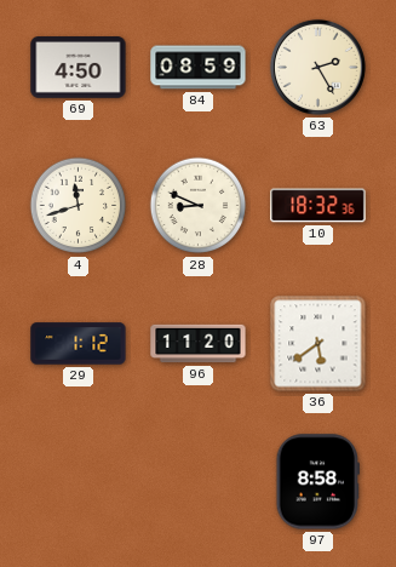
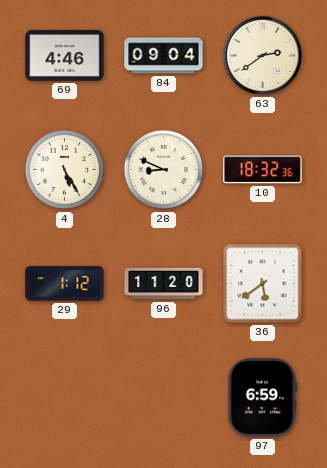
69: 4:50 -> 4:46
84: 08:59 -> 09:04
63: 2:25 -> 2:39
4: 11:42 -> 5:25
97: 8:58 -> 6:59
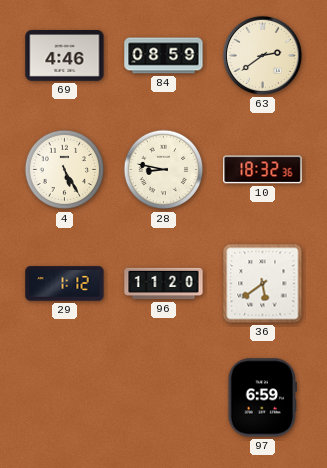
84: 09:04 -> 08:59
28: 8:49 -> 8:47
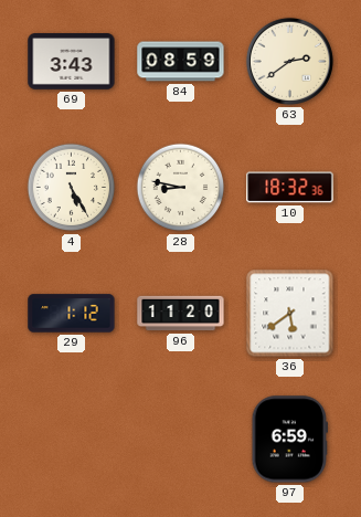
69: 4:46 -> 3:43
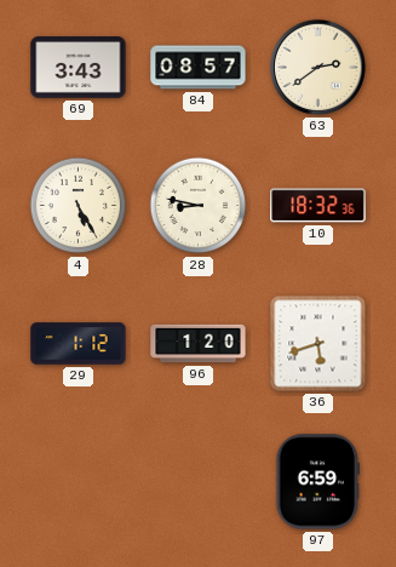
84: 08:59 -> 08:57
96: 11:20 -> 1:20
36: 5:39 -> 5:42
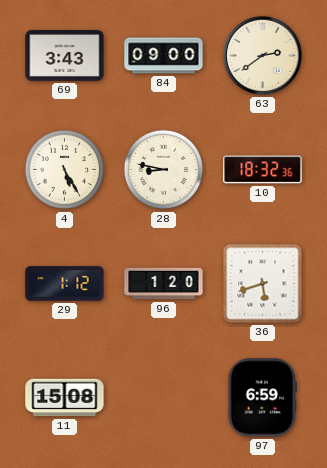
84: 08:57 -> 09:00
11: none -> 15:08
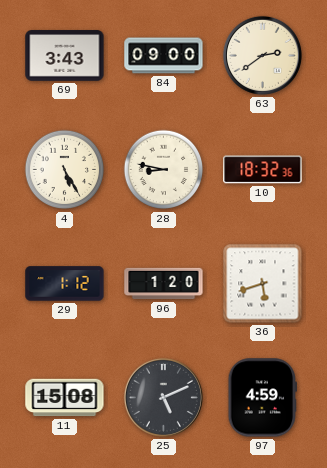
25: none -> 5:11
97: 6:59 -> 4:59
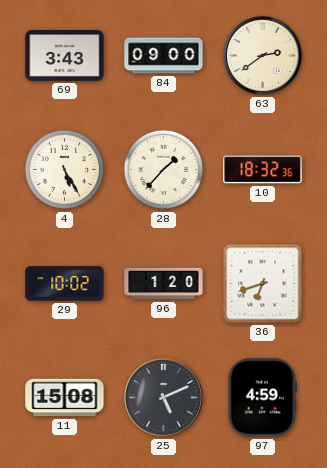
28: 8:47 -> 1:37
29: 1:12 -> 10:02
36: 5:42 -> 6:42
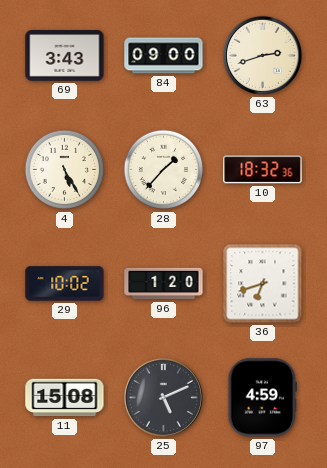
63: 2:39 -> 2:42
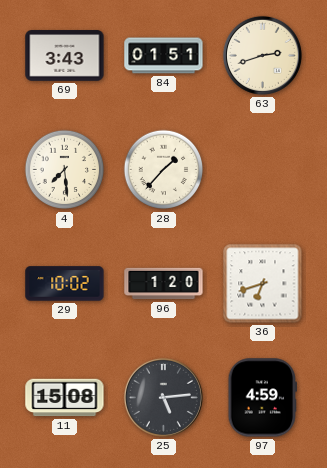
84: 09:00 -> 01:51
4: 5:25 -> 7:29
10: 18:32 -> none
25: 5:11 -> 5:14
